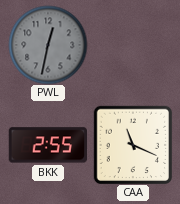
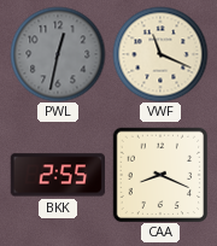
VWF: none -> 11:19
CAA: 11:19 -> 8:19
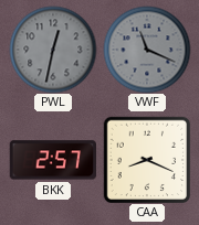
VWF dial: cream -> grey
BKK: 2:55 -> 2:57
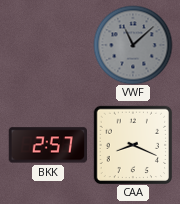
PWL: 12:32 -> none
VWF: 11:19 -> 11:08
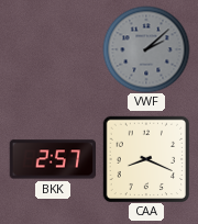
VWF: 11:08 -> 2:08
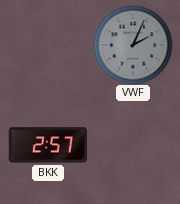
VWF: 2:08 -> 2:04
CAA: 8:19 -> none
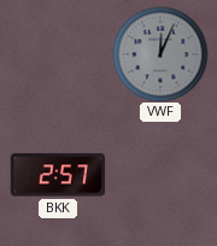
VWF: 2:04 -> 12:04
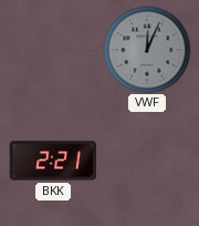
BKK: 2:57 -> 2:21
